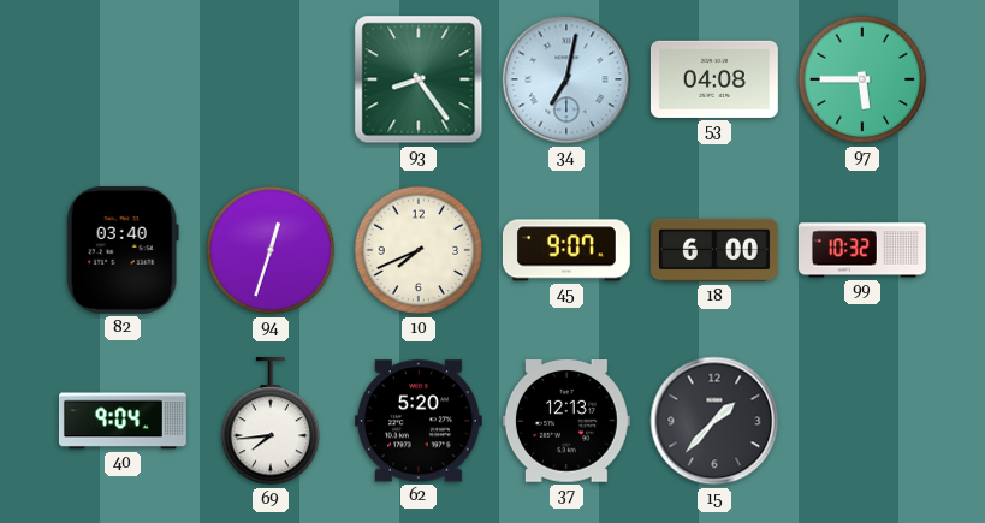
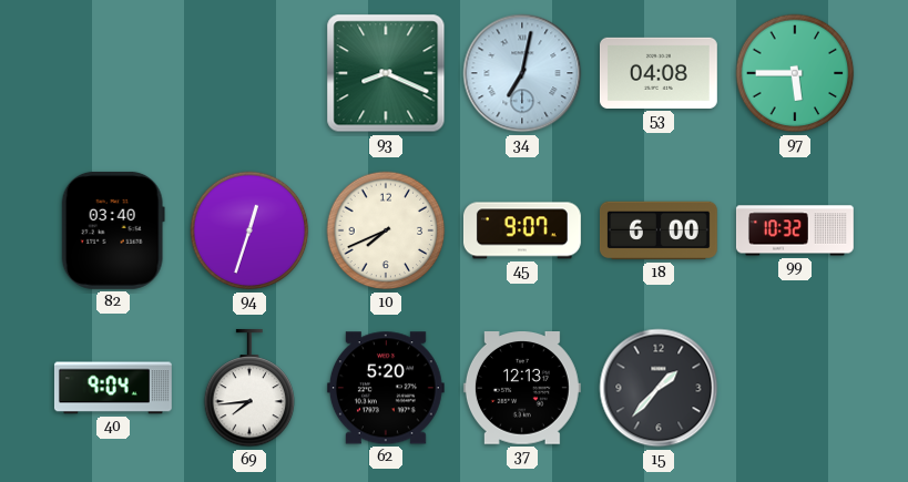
93: 8:24 -> 8:19
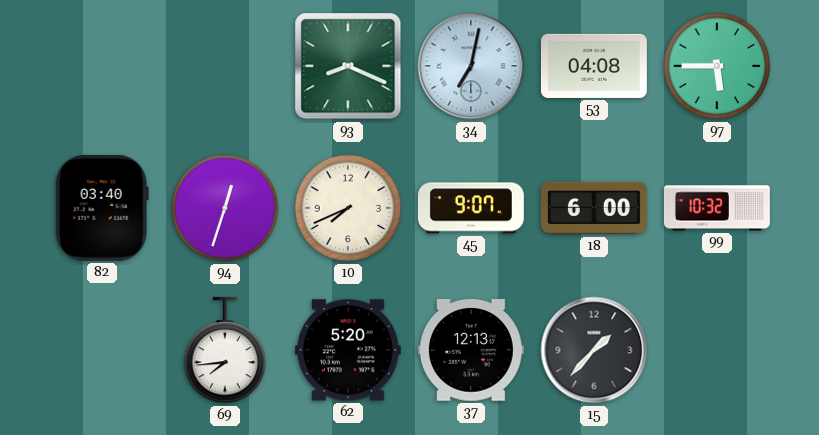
40: 9:04 -> none
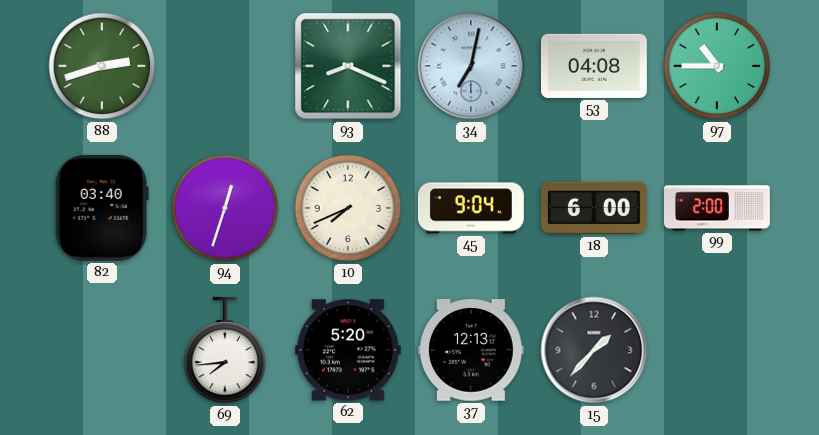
88: none -> 2:42
97: 5:45 -> 10:45
45: 9:07 -> 9:04
99: 10:32 -> 2:00
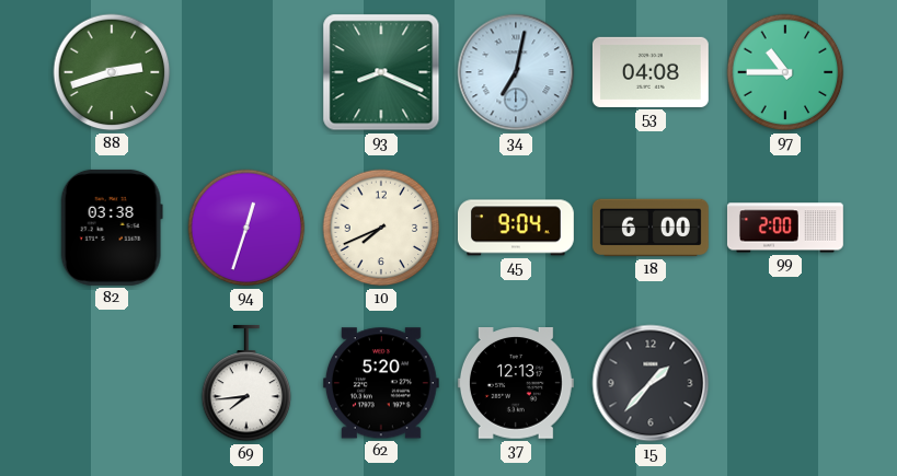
82: 03:40 -> 03:38
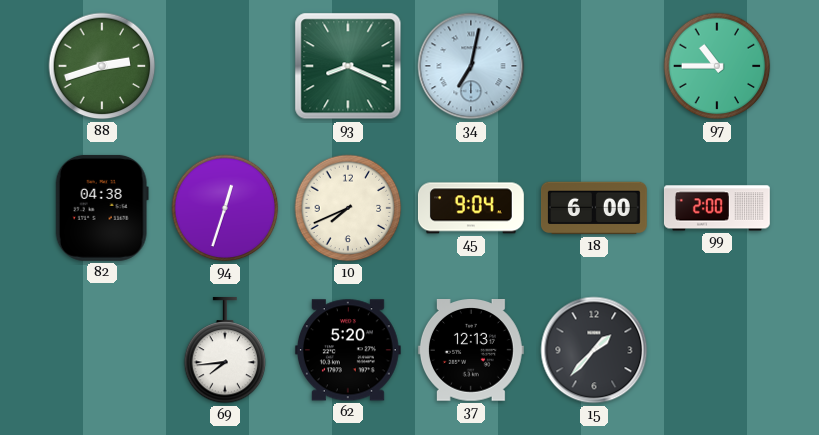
53: 04:08 -> none
82: 03:38 -> 04:38
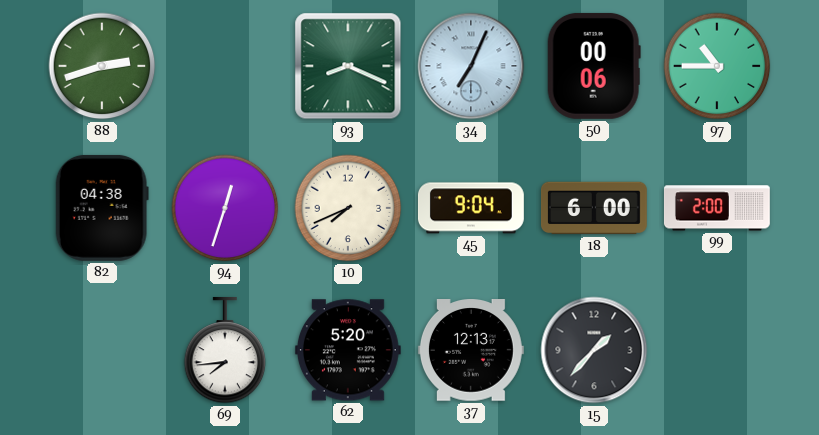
34: 7:02 -> 7:04
50: none -> 00:06
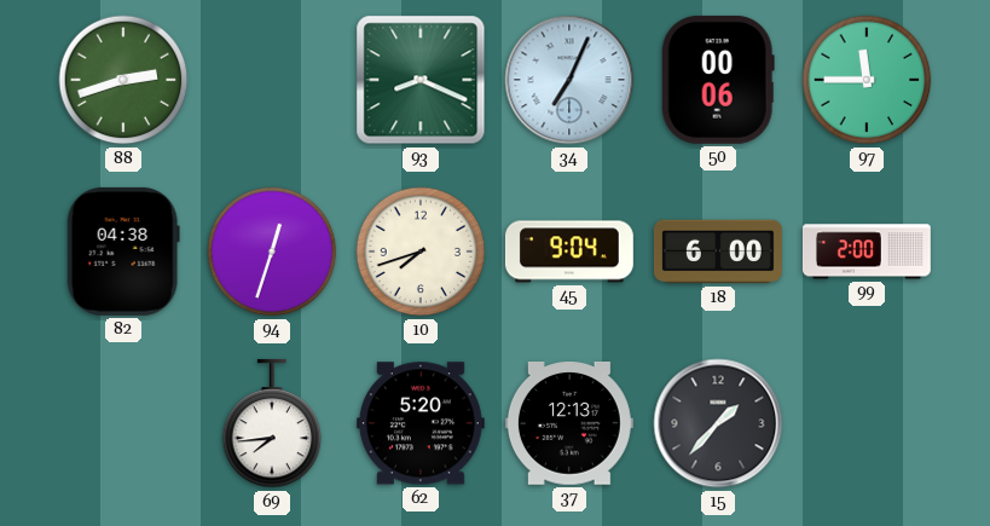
97: 10:45 -> 11:45
10: 7:41 -> 7:42
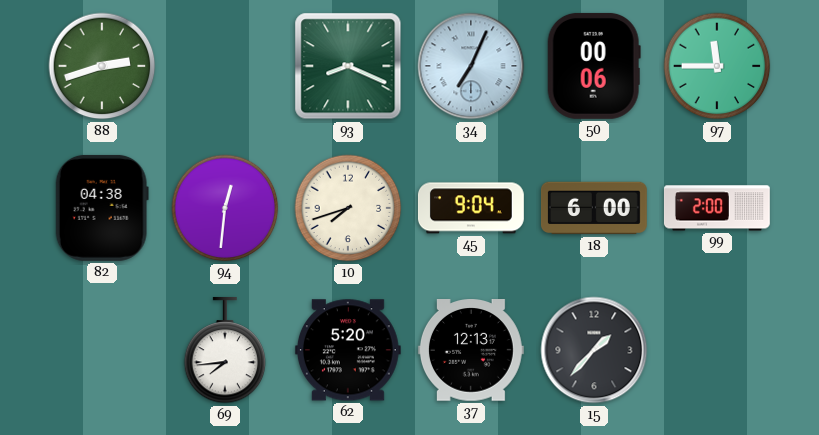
94: 12:33 -> 12:31
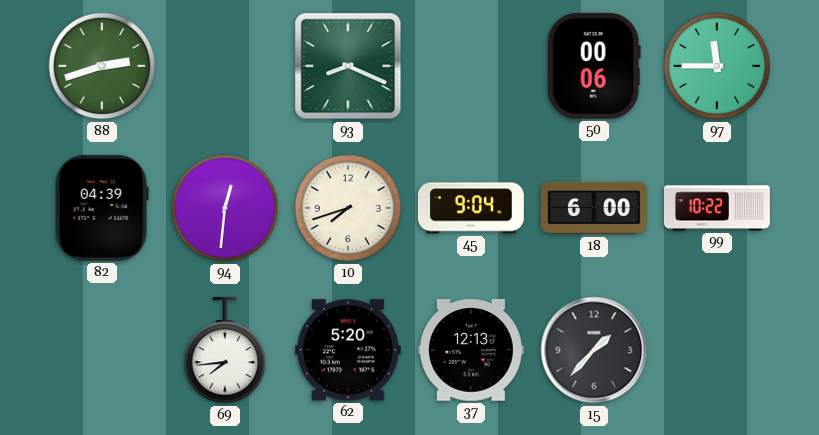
34: 7:04 -> none
82: 04:38 -> 04:39
99: 2:00 -> 10:22
